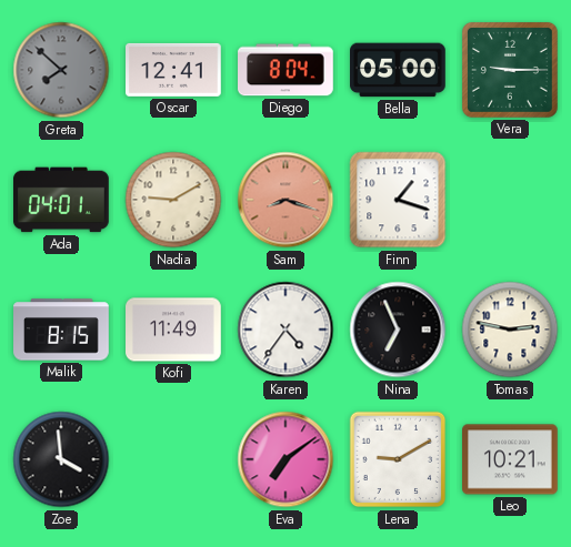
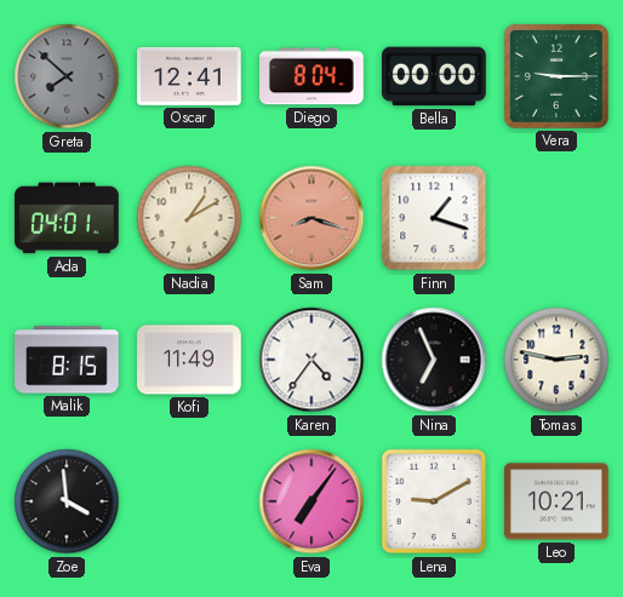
Bella: 05:00 -> 00:00
Nadia: 9:10 -> 1:10
Eva: 7:09 -> 7:06
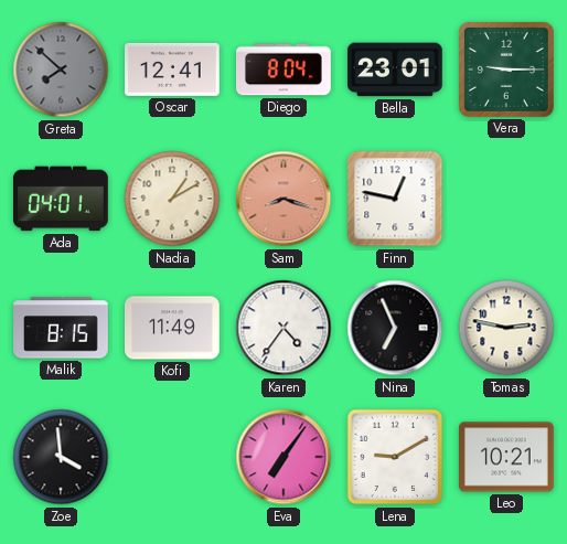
Bella: 00:00 -> 23:01
Finn: 1:18 -> 12:47
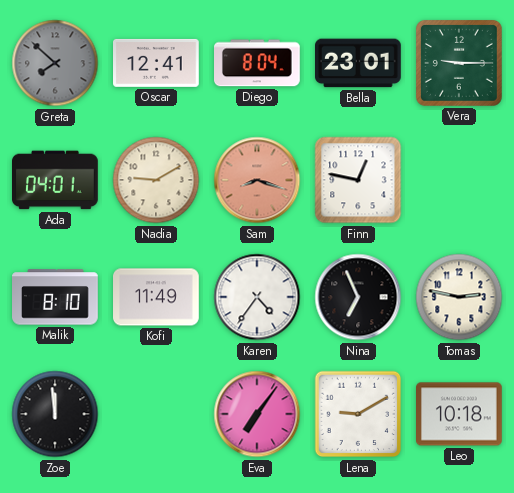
Nadia: 1:10 -> 9:10
Malik: 8:15 -> 8:10
Zoe: 3:59 -> 11:59
Leo: 10:21 -> 10:18
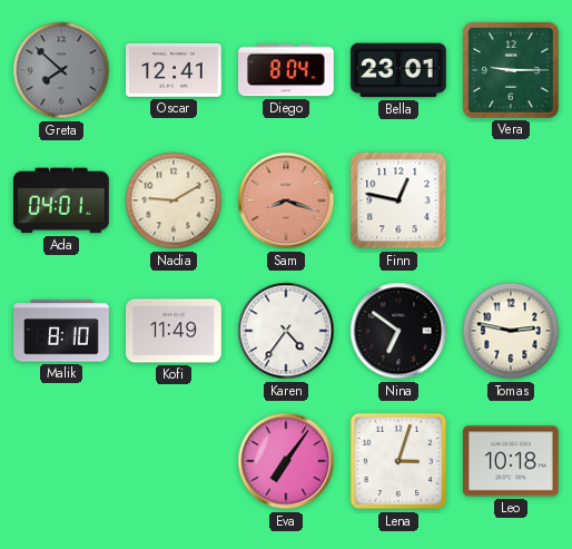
Nina: 6:56 -> 6:51
Zoe: 11:59 -> none
Lena: 9:10 -> 3:03
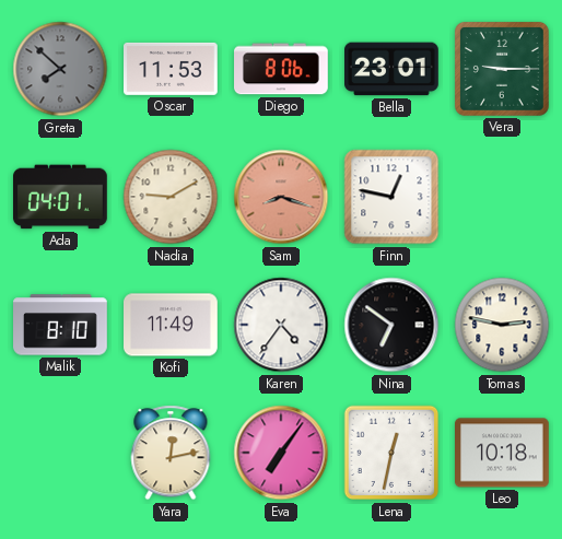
Oscar: 12:41 -> 11:53
Diego: 8:04 -> 8:06
Yara: none -> 12:13
Lena: 3:03 -> 12:32
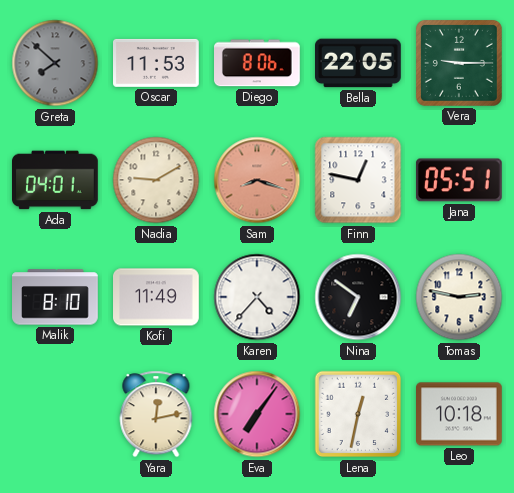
Bella: 23:01 -> 22:05
Jana: none -> 05:51
Karen: 4:36 -> 4:37
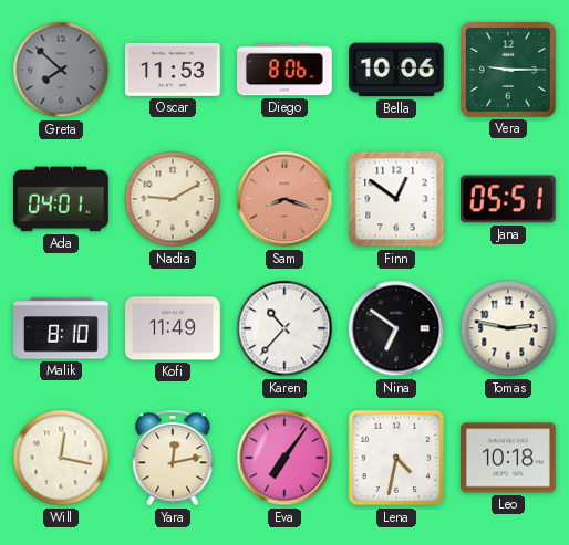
Bella: 22:05 -> 10:06
Finn: 12:47 -> 12:51
Karen: 4:37 -> 10:37
Will: none -> 12:17
Lena: 12:32 -> 4:32
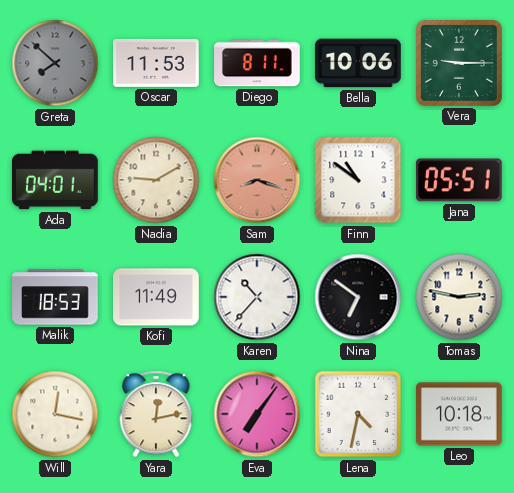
Diego: 8:06 -> 8:11
Finn: 12:51 -> 10:51
Malik: 8:10 -> 18:53
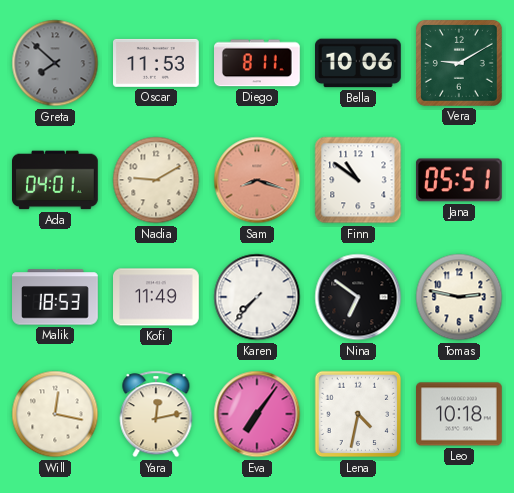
Vera: 9:15 -> 9:10
Karen: 10:37 -> 7:37
